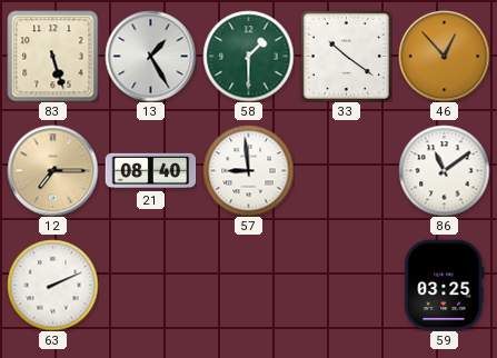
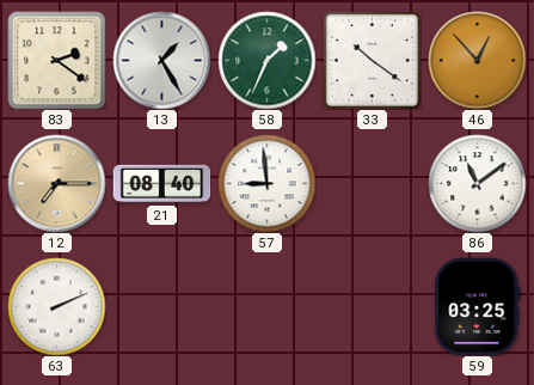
83: 5:27 -> 2:21
58: 1:30 -> 1:34
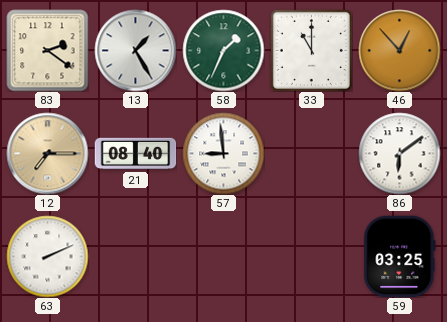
33: 10:21 -> 11:00
86: 11:09 -> 6:09
